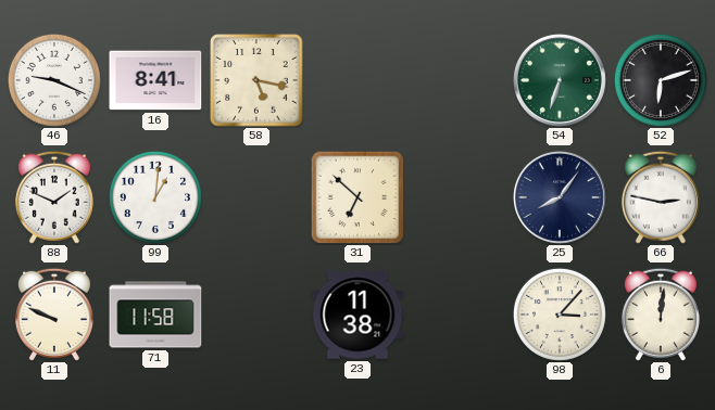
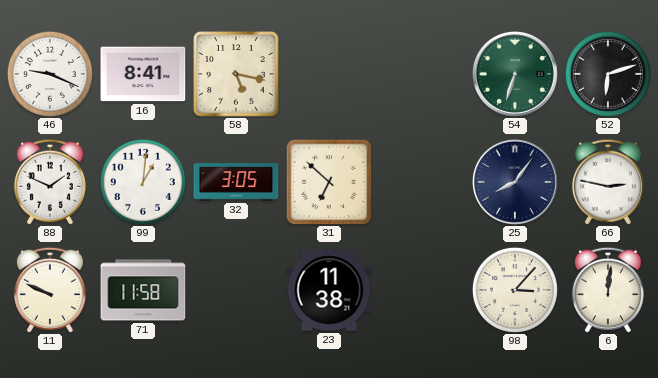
32: none -> 3:05
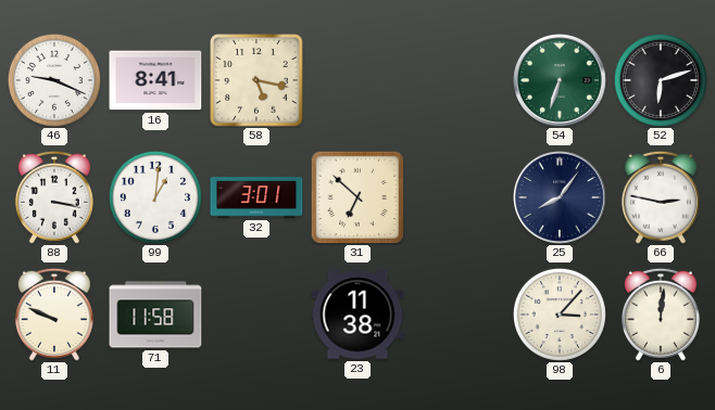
88: 1:49 -> 3:17
32: 3:05 -> 3:01
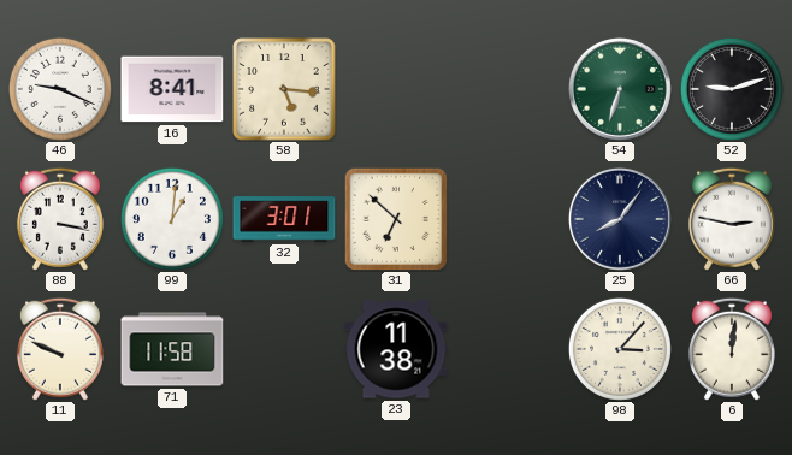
58: 5:17 -> 5:16
52: 6:12 -> 9:12
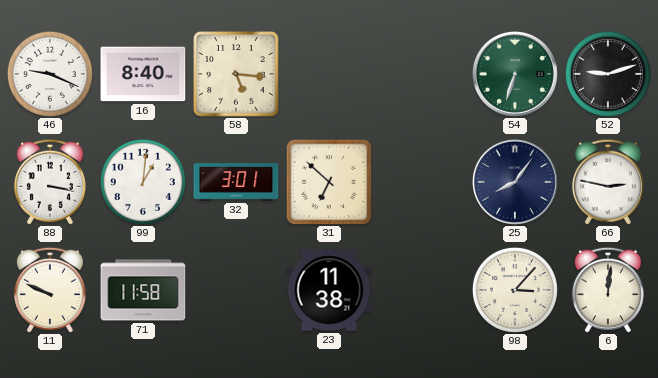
16: 8:41 -> 8:40
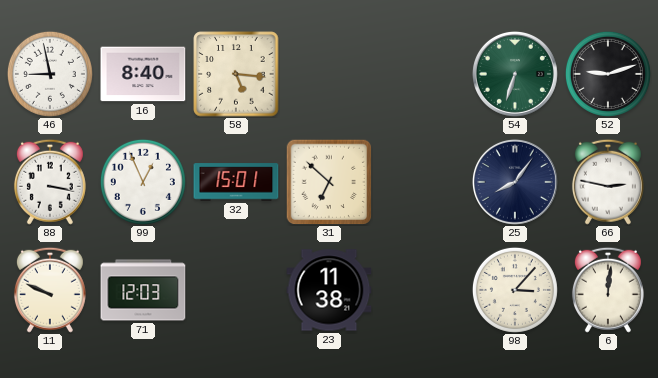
46: 9:19 -> 8:58
99: 1:01 -> 12:56
32: 3:01 -> 15:01
71: 11:58 -> 12:03
